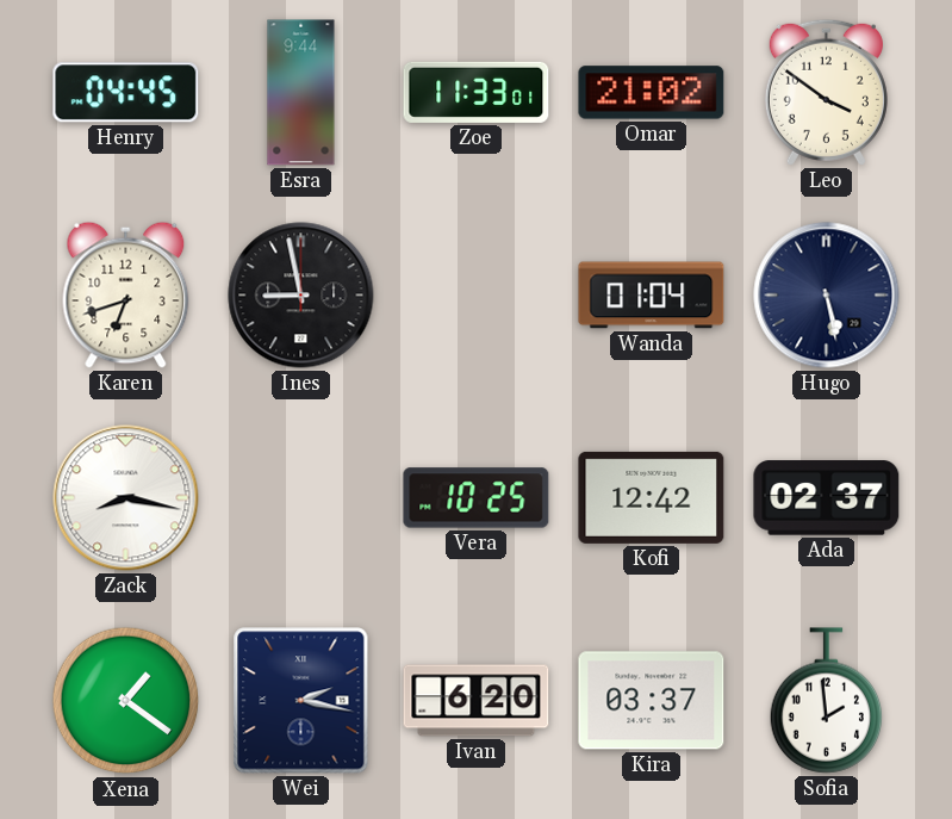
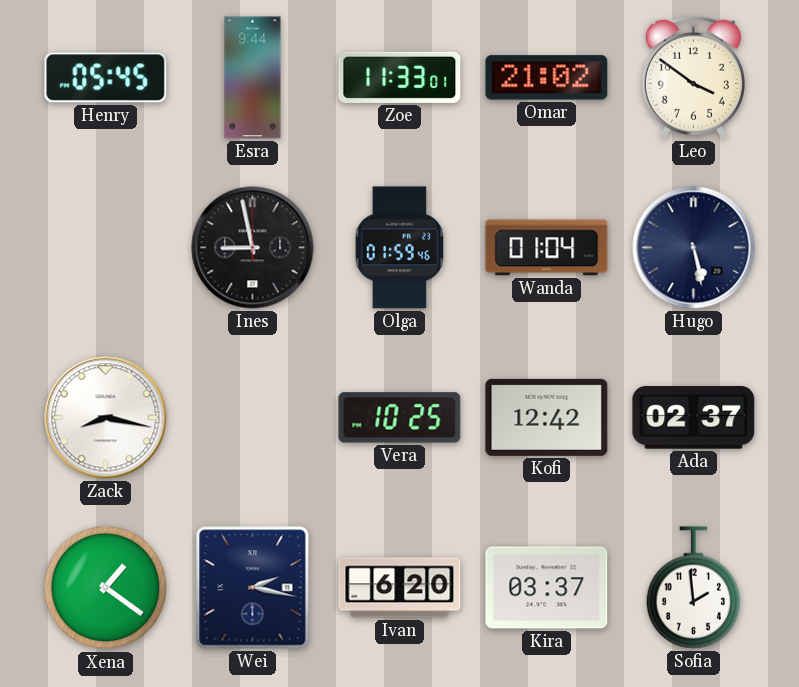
Henry: 04:45 -> 05:45
Karen: 6:42 -> none
Olga: none -> 01:59
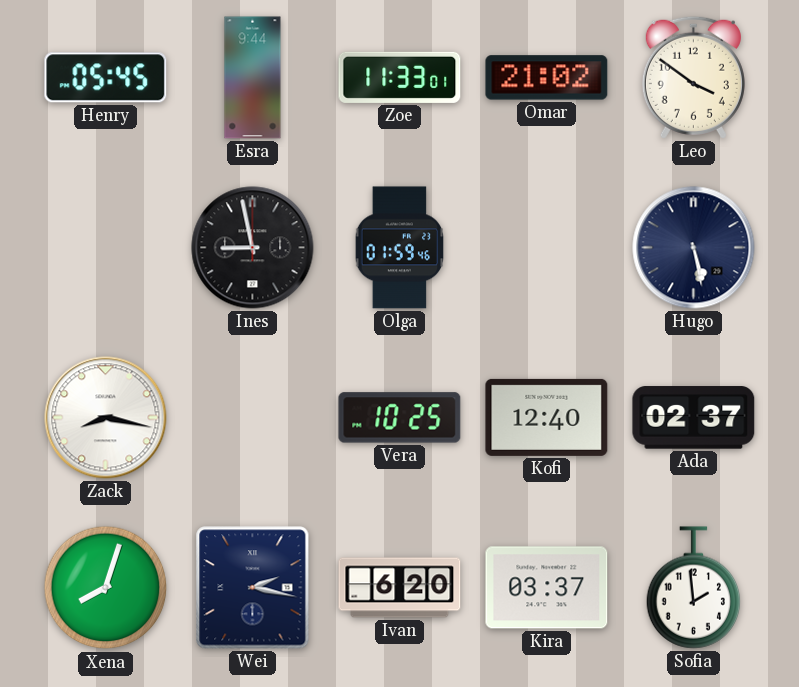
Wanda: 01:04 -> none
Kofi: 12:42 -> 12:40
Xena: 1:21 -> 8:03
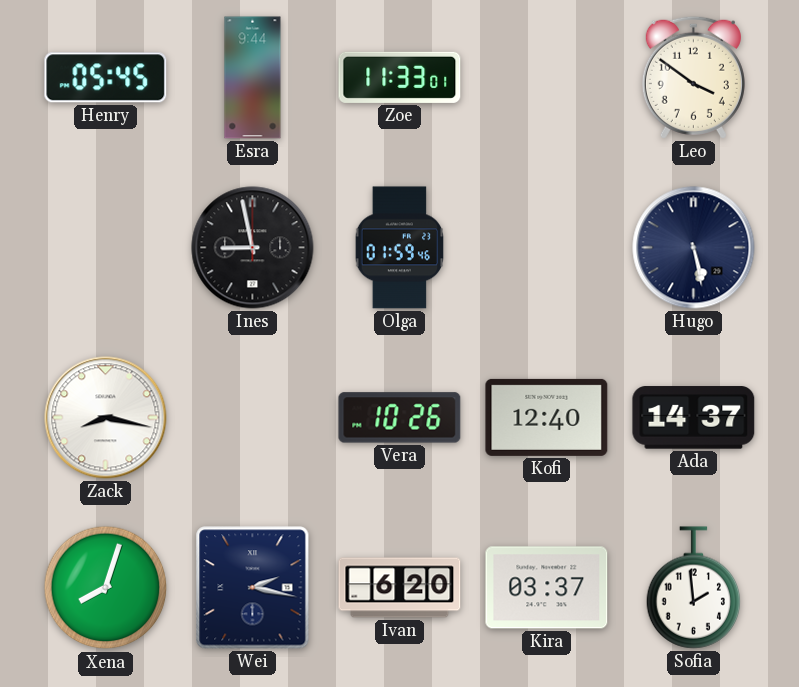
Omar: 21:02 -> none
Vera: 10:25 -> 10:26
Ada: 02:37 -> 14:37
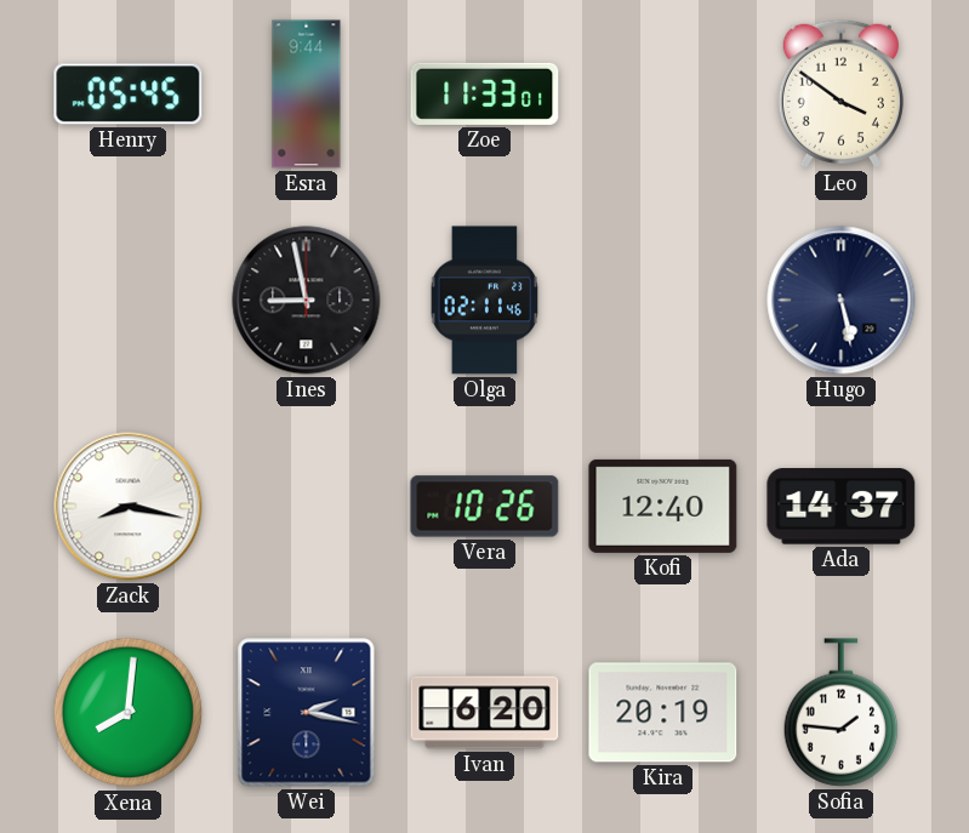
Olga: 01:59 -> 02:11
Xena: 8:03 -> 8:01
Kira: 03:37 -> 20:19
Sofia: 1:59 -> 1:46
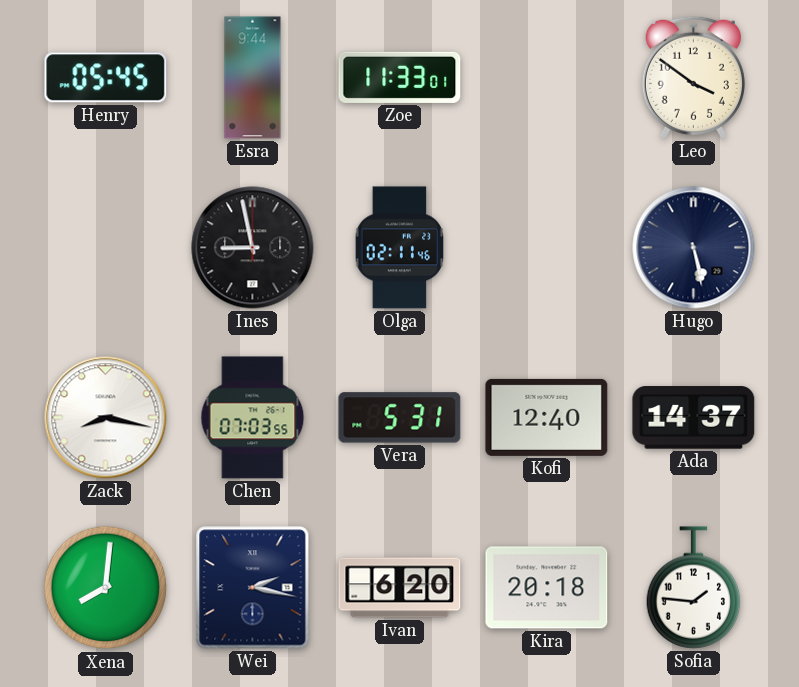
Chen: none -> 07:03
Vera: 10:26 -> 5:31
Kira: 20:19 -> 20:18
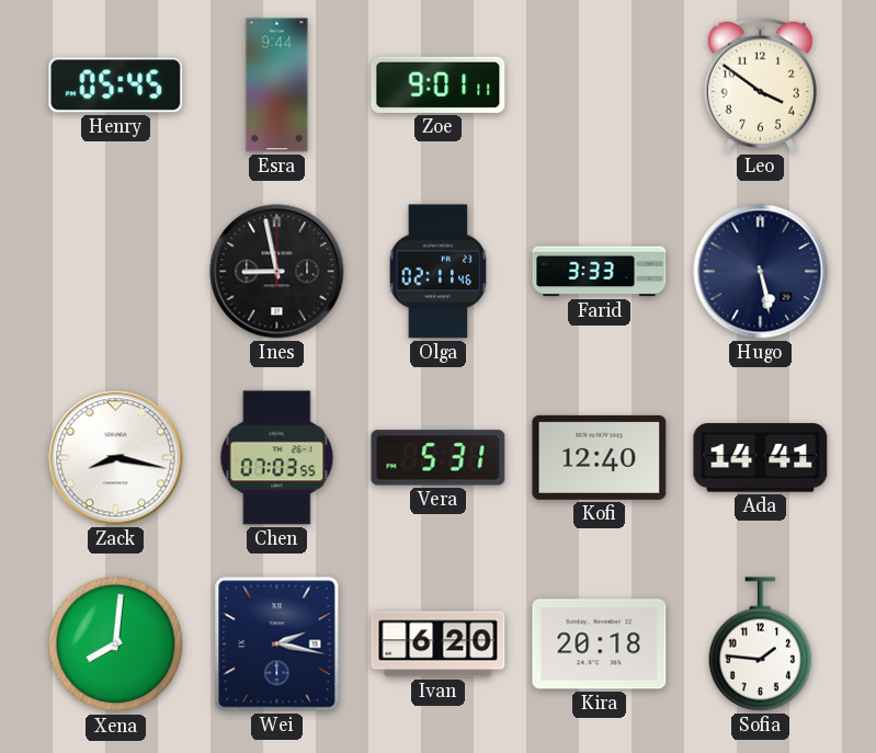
Zoe: 11:33 -> 9:01
Farid: none -> 3:33
Ada: 14:37 -> 14:41
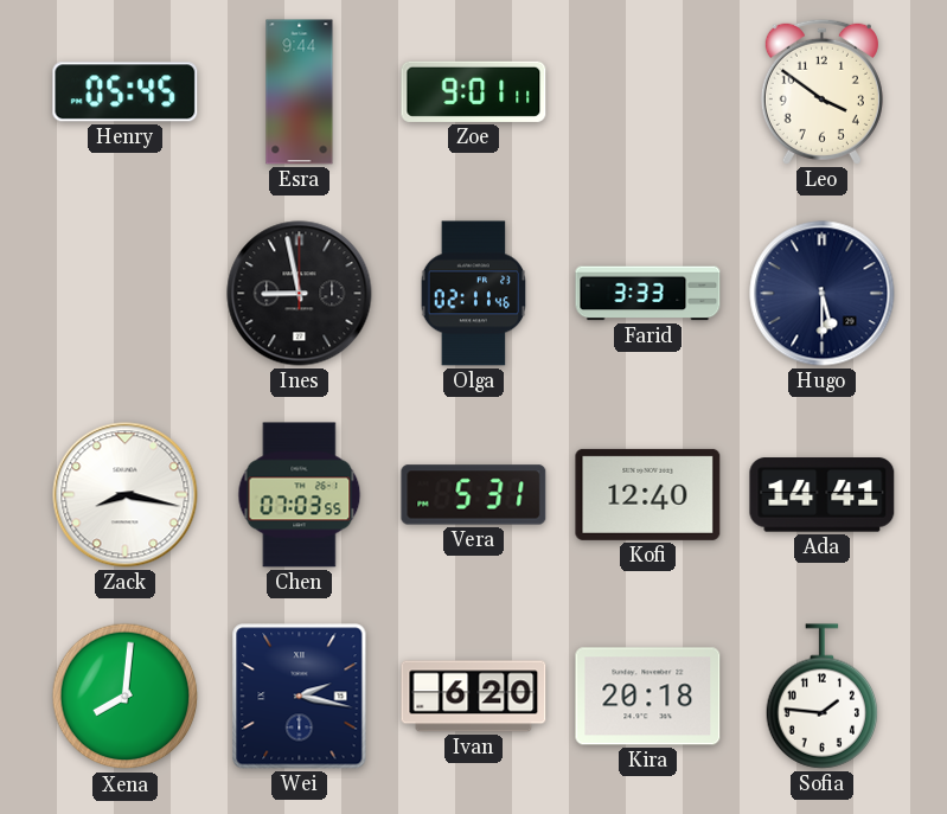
Hugo: 5:28 -> 5:30
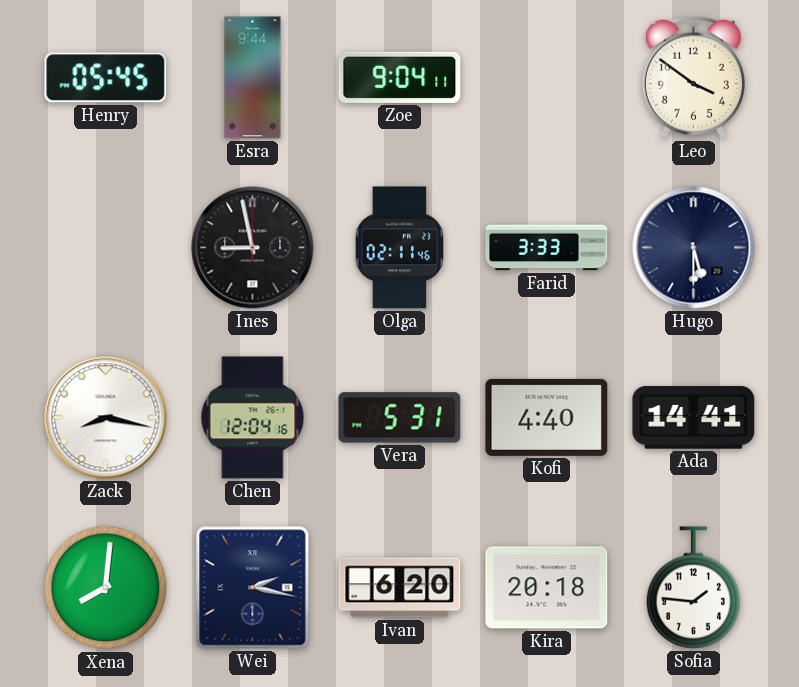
Zoe: 9:01 -> 9:04
Chen: 07:03 -> 12:04
Kofi: 12:40 -> 4:40
